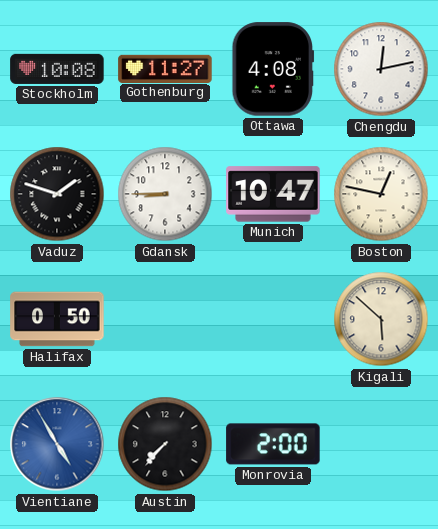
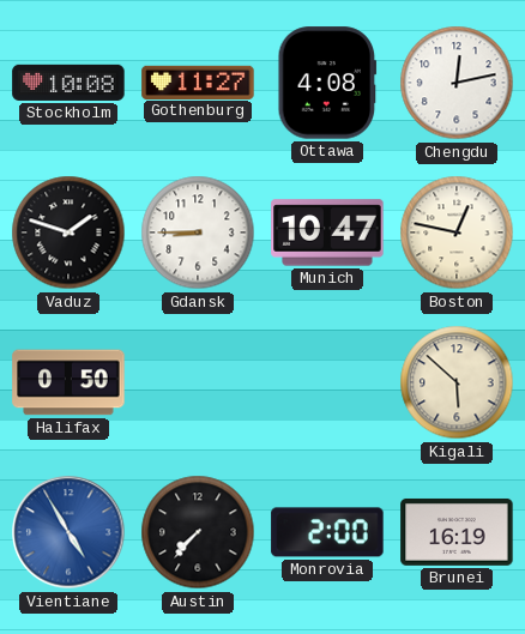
Brunei: none -> 16:19
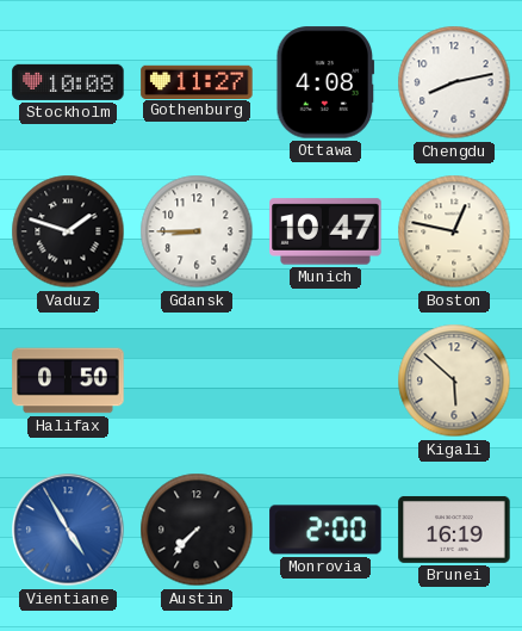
Chengdu: 12:13 -> 8:13
